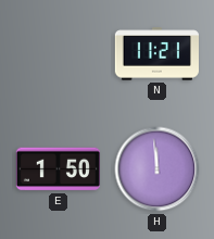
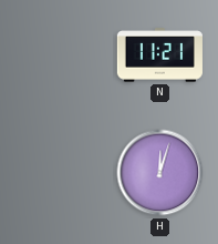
E: 1:50 -> none
H: 11:59 -> 12:03
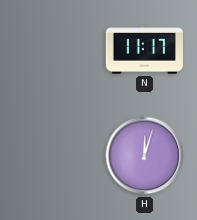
N: 11:21 -> 11:17
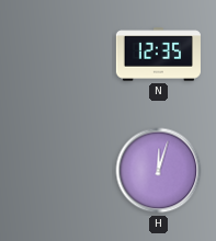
N: 11:17 -> 12:35
